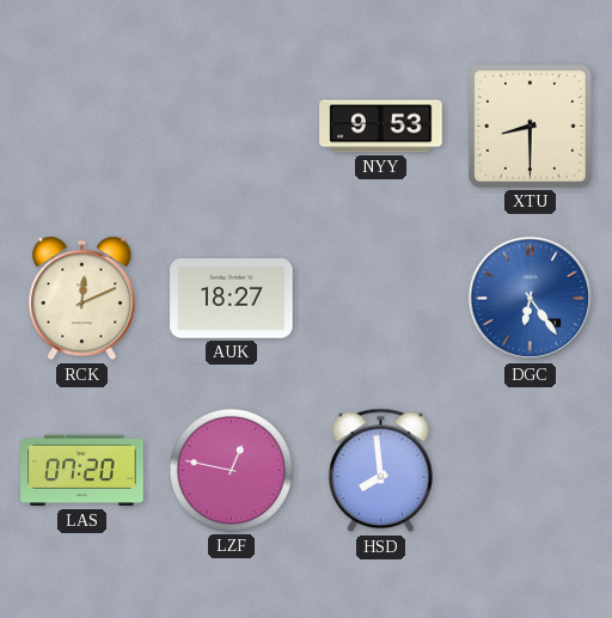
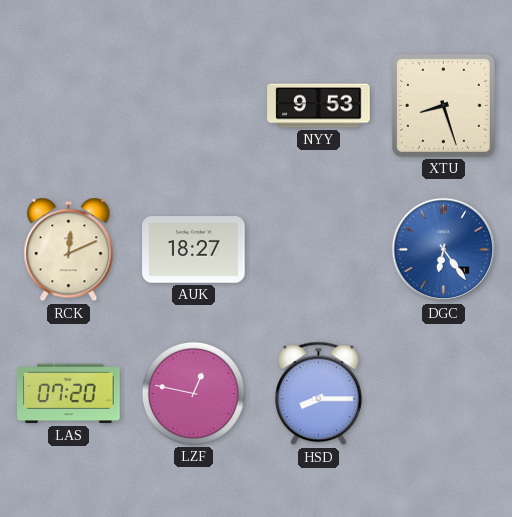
XTU: 8:30 -> 8:27
HSD: 7:59 -> 8:15
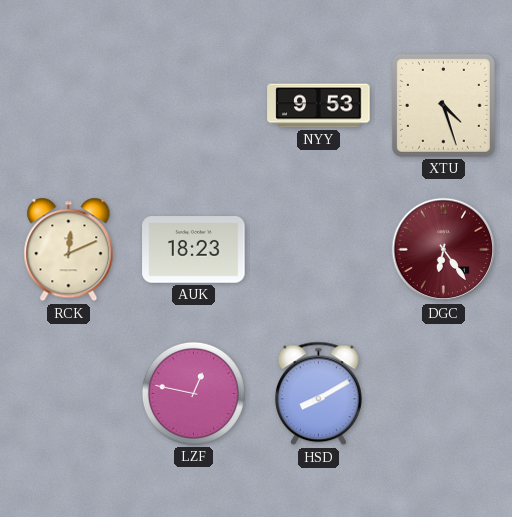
XTU: 8:27 -> 4:27
AUK: 18:27 -> 18:23
DGC dial: blue -> burgundy
LAS: 07:20 -> none
HSD: 8:15 -> 8:10
